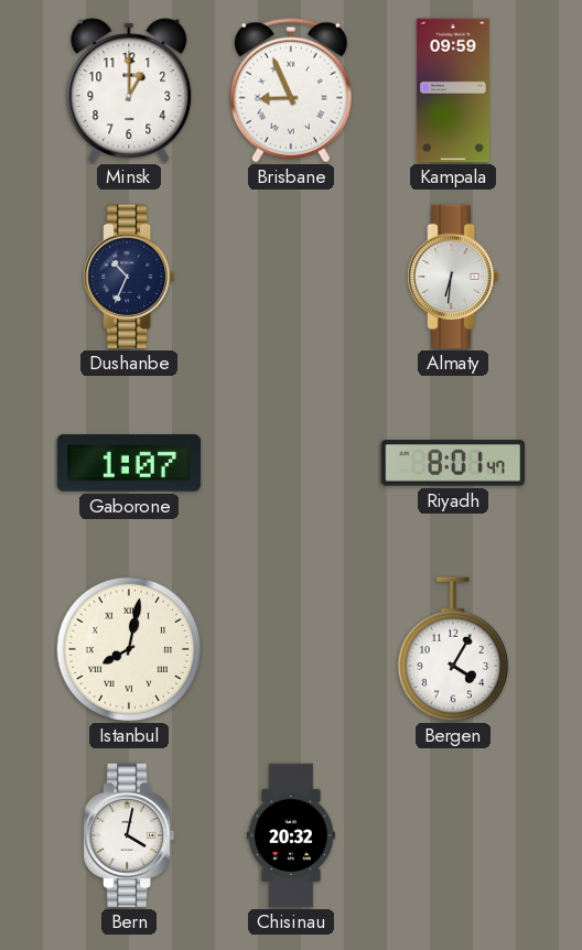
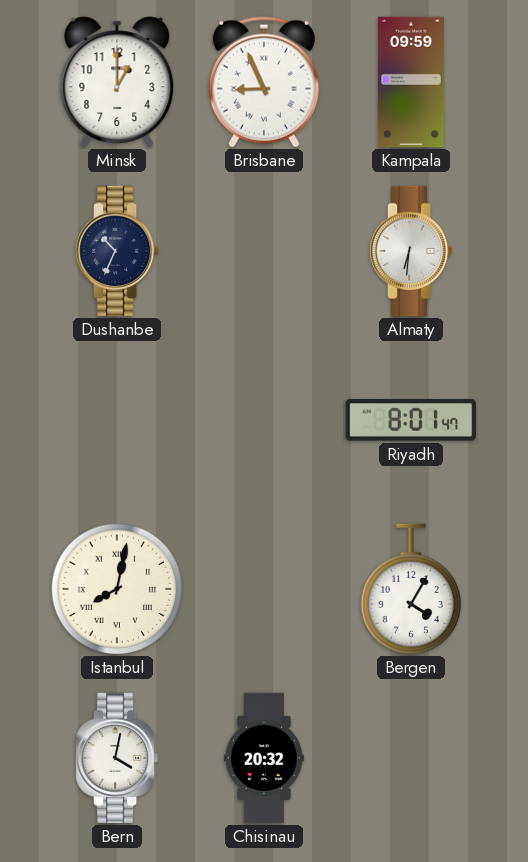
Gaborone: 1:07 -> none
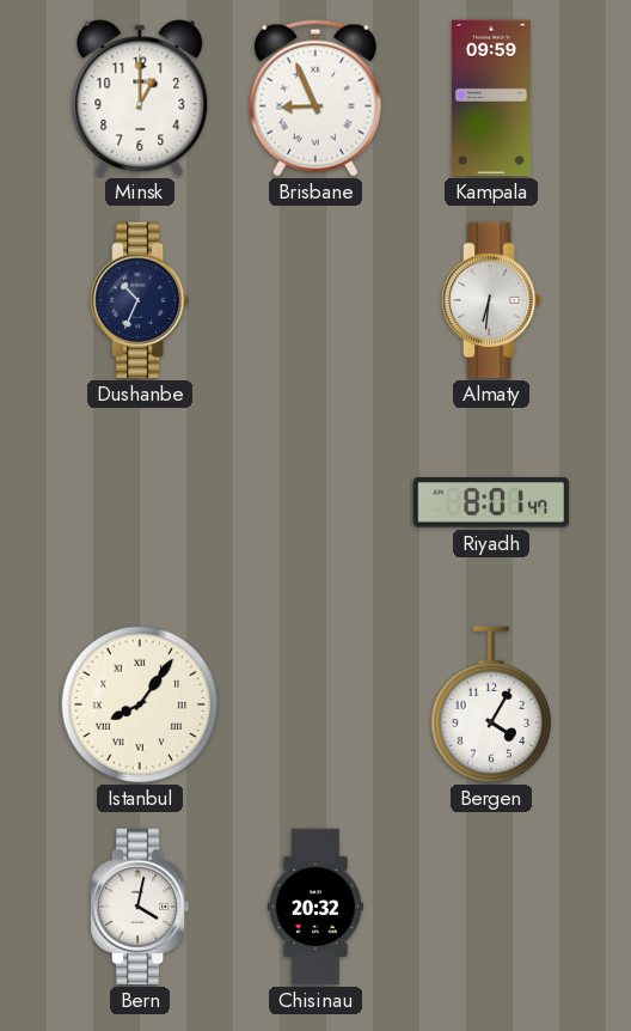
Istanbul: 8:02 -> 8:06
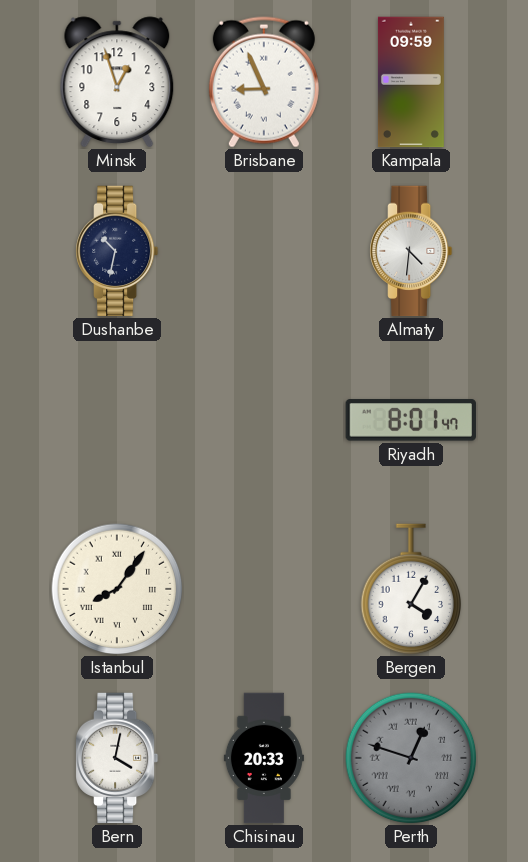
Minsk: 1:00 -> 12:57
Dushanbe: 10:34 -> 10:32
Almaty: 6:31 -> 4:31
Chisinau: 20:32 -> 20:33
Perth: none -> 12:48
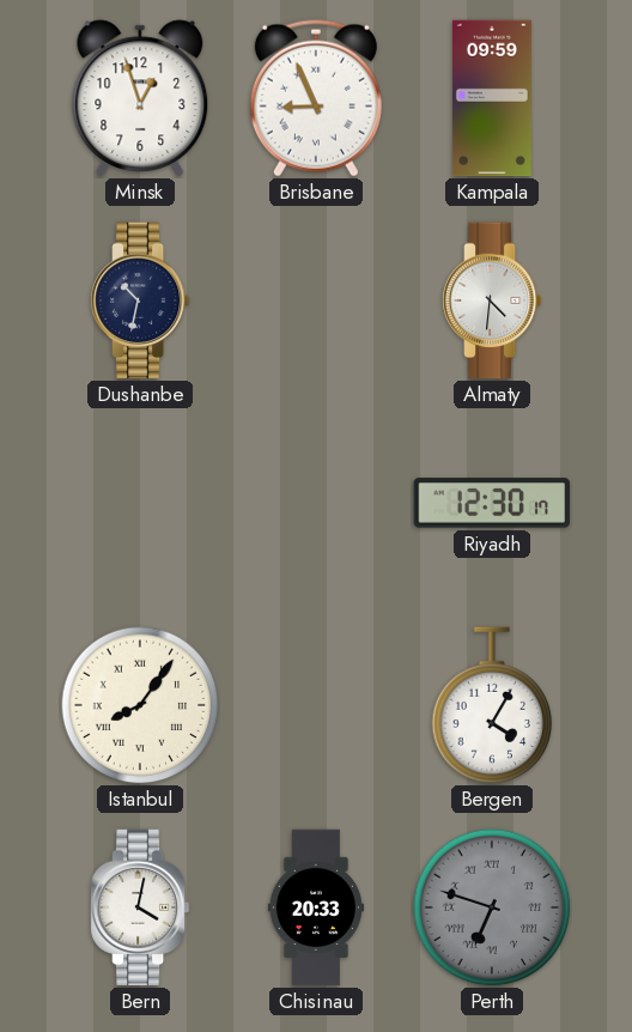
Riyadh: 8:01 -> 12:30
Perth: 12:48 -> 6:48
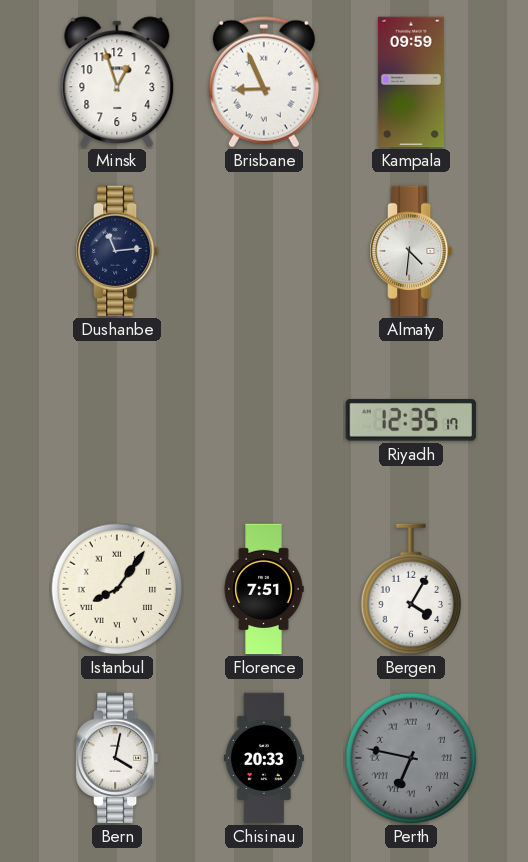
Dushanbe: 10:32 -> 11:14
Riyadh: 12:30 -> 12:35
Florence: none -> 7:51
Perth: 6:48 -> 6:47
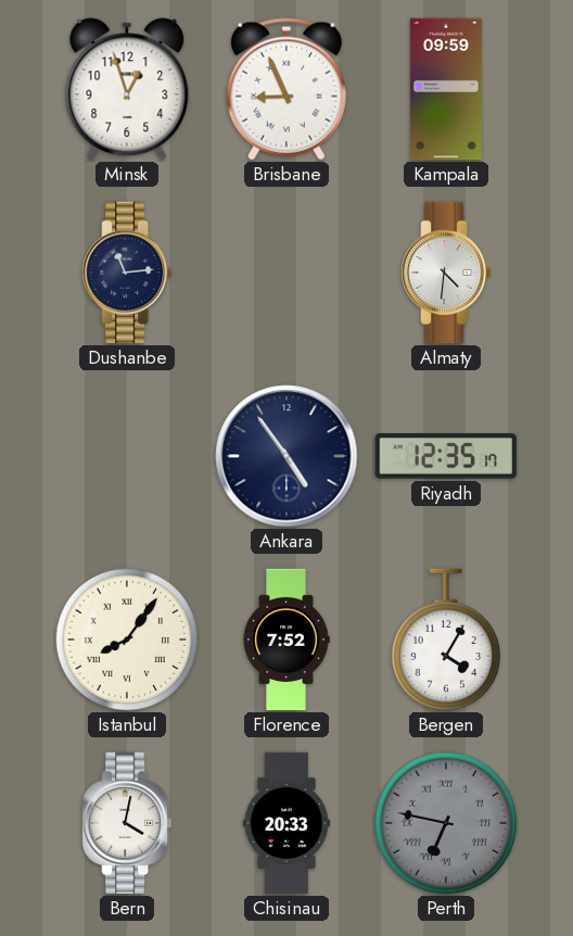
Ankara: none -> 4:54
Florence: 7:51 -> 7:52
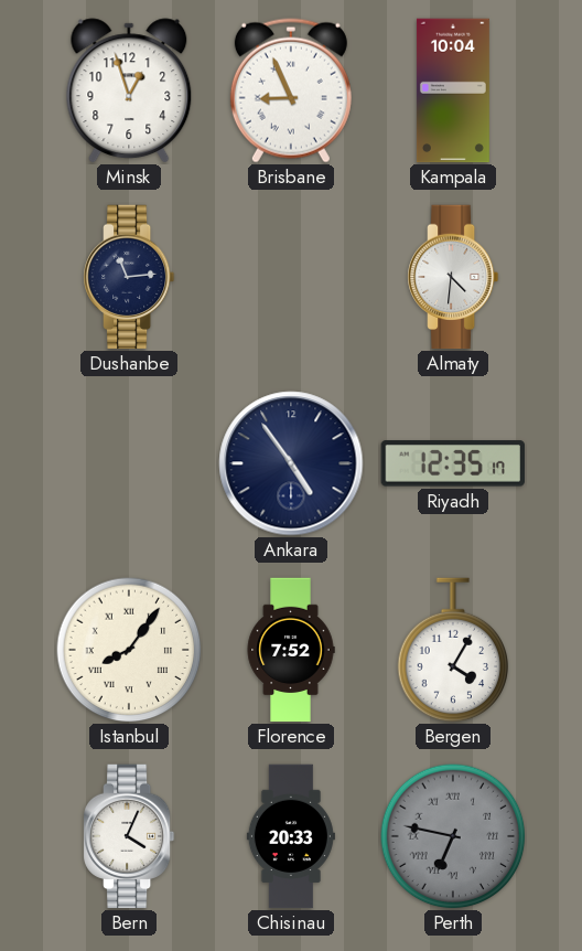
Kampala: 09:59 -> 10:04
Bern: 4:02 -> 4:04
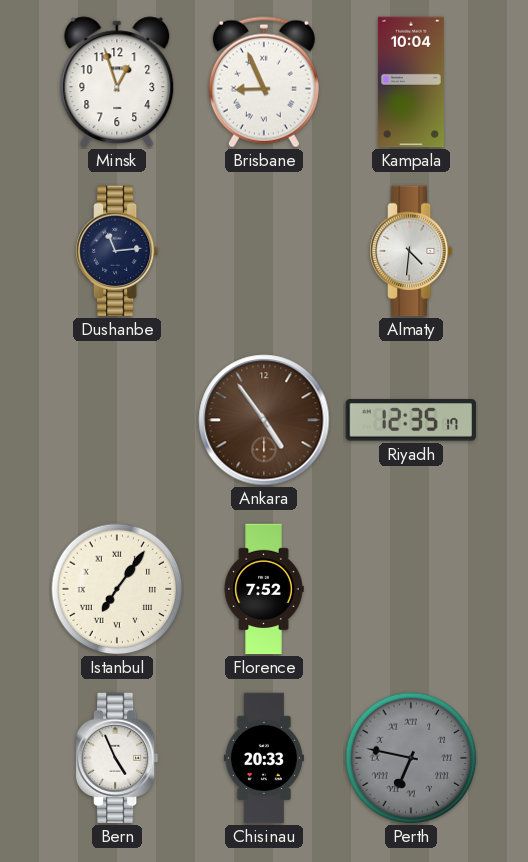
Ankara dial: navy -> brown
Istanbul: 8:06 -> 7:06
Bergen: 4:05 -> none
Bern: 4:04 -> 4:56
